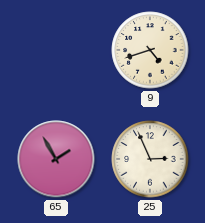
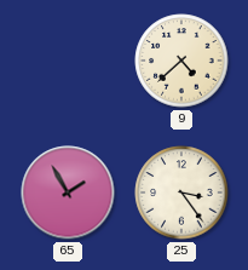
9: 4:42 -> 4:38
25: 2:56 -> 3:24
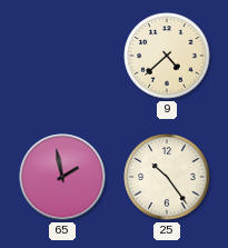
65: 1:55 -> 1:58
25: 3:24 -> 10:24
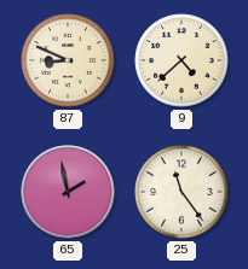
87: none -> 8:49
25: 10:24 -> 11:24
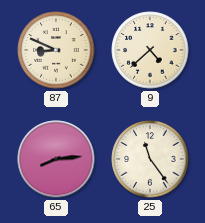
65: 1:58 -> 8:14
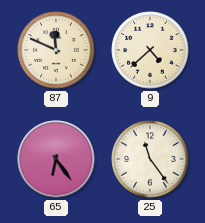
87: 8:49 -> 11:49
65: 8:14 -> 6:24
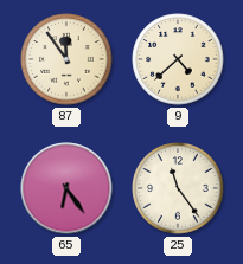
87: 11:49 -> 11:54
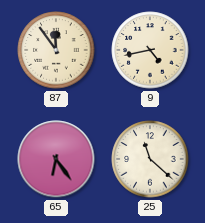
9: 4:38 -> 4:43
25: 11:24 -> 11:22
